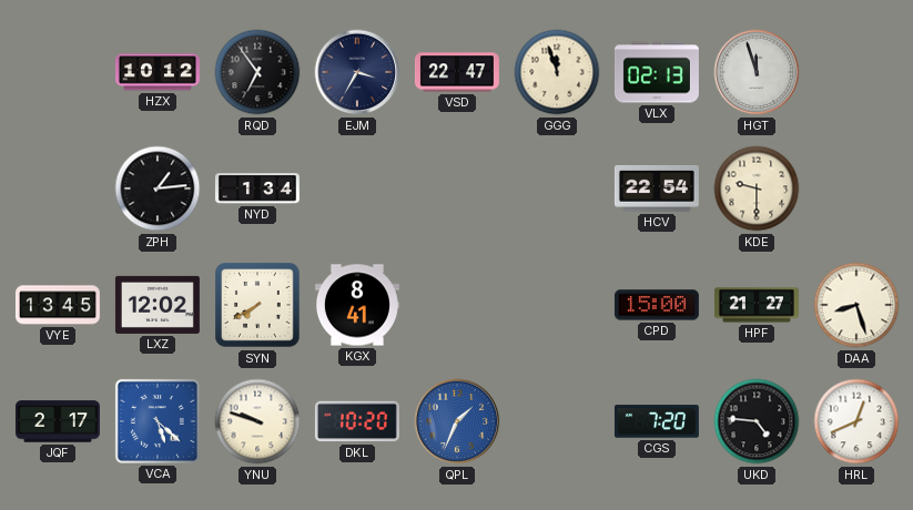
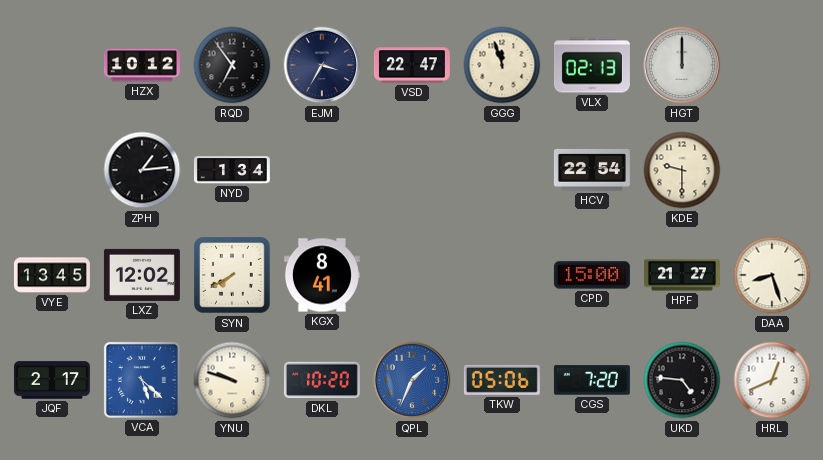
HGT: 11:57 -> 12:00
TKW: none -> 05:06
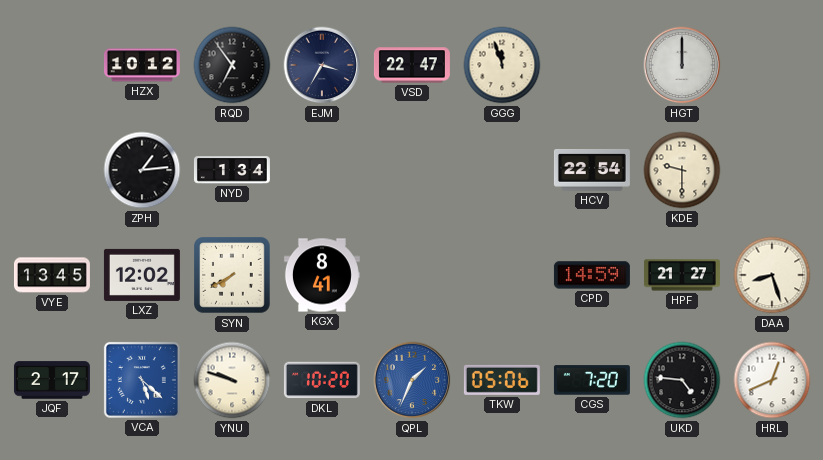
VLX: 02:13 -> none
CPD: 15:00 -> 14:59
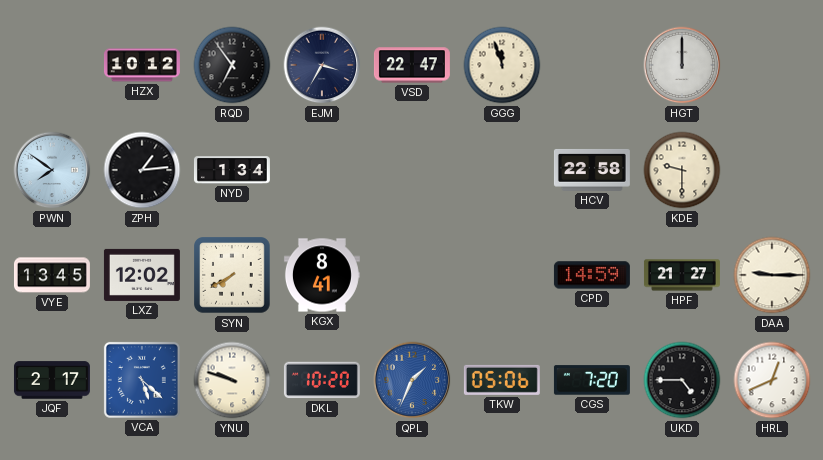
PWN: none -> 7:51
HCV: 22:54 -> 22:58
DAA: 8:27 -> 9:15
UKD: 4:46 -> 4:45
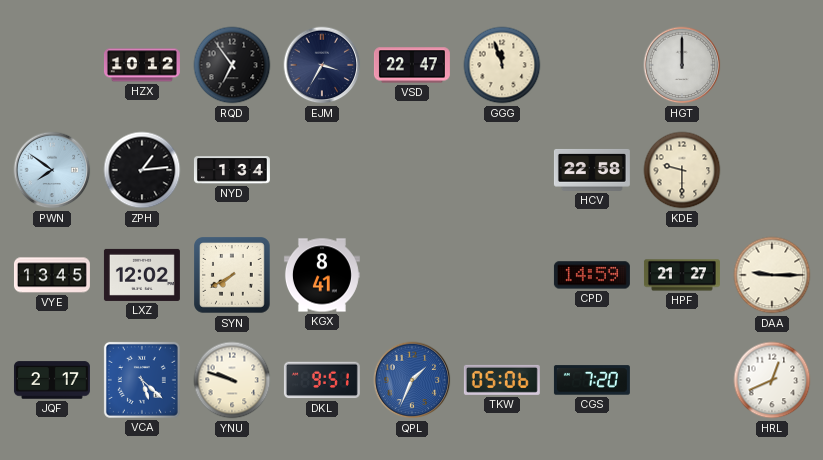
DKL: 10:20 -> 9:51
UKD: 4:45 -> none
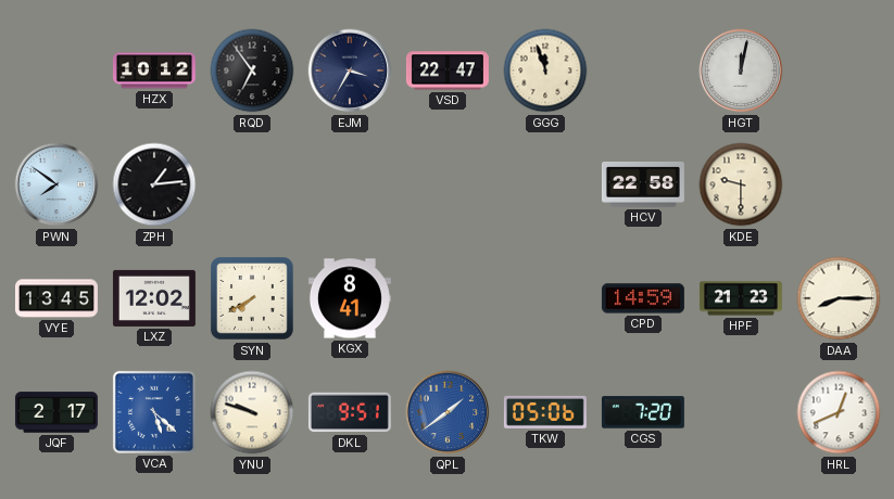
HGT: 12:00 -> 12:02
NYD: 1:34 -> none
HPF: 21:27 -> 21:23
DAA: 9:15 -> 8:15
QPL: 1:34 -> 1:39
